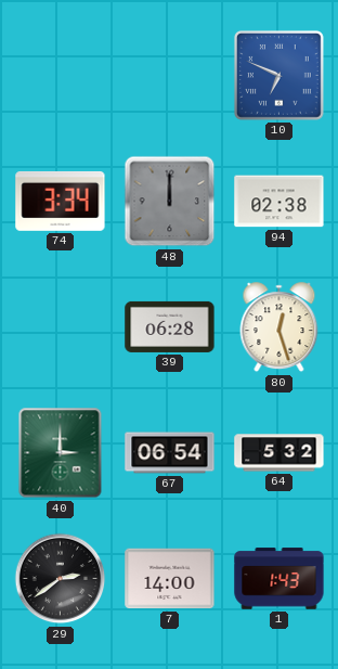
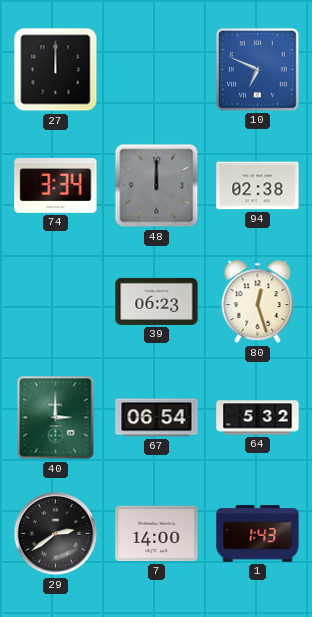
27: none -> 12:00
39: 06:28 -> 06:23
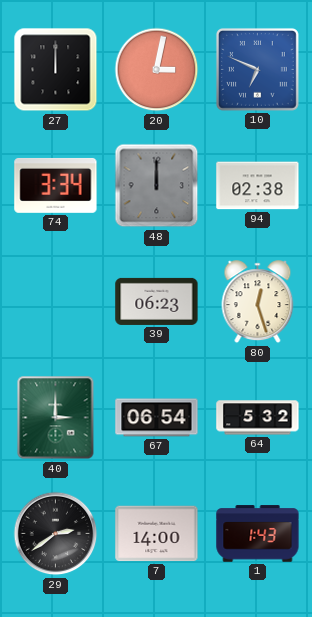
20: none -> 3:02
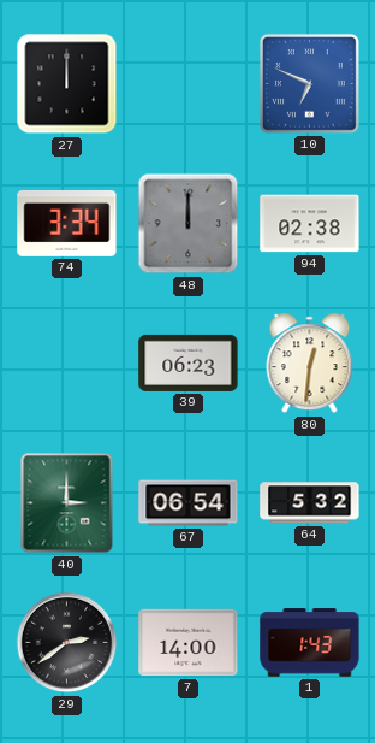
20: 3:02 -> none
80: 12:27 -> 12:31
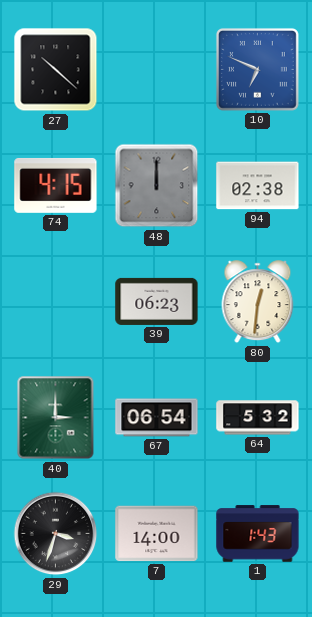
27: 12:00 -> 10:22
74: 3:34 -> 4:15
29: 2:39 -> 3:33
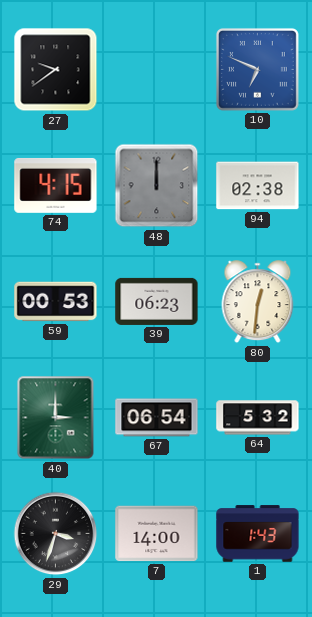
27: 10:22 -> 9:39
59: none -> 00:53
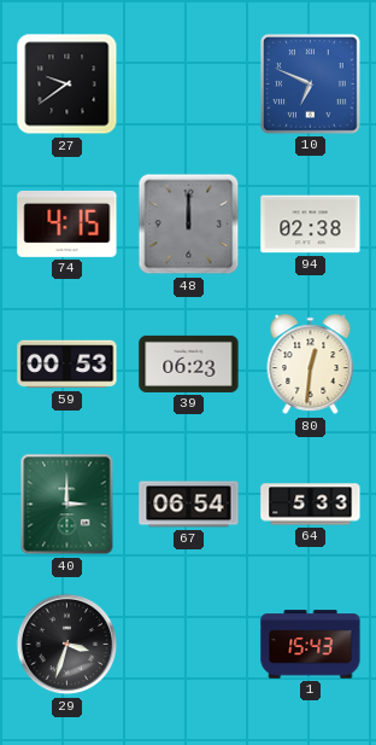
64: 5:32 -> 5:33
7: 14:00 -> none
1: 1:43 -> 15:43
